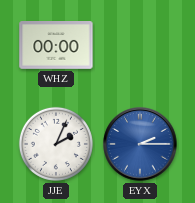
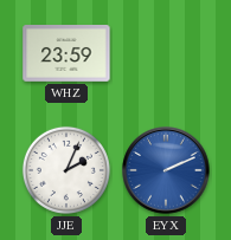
WHZ: 00:00 -> 23:59
EYX: 2:15 -> 2:11
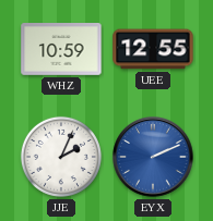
WHZ: 23:59 -> 10:59
UEE: none -> 12:55
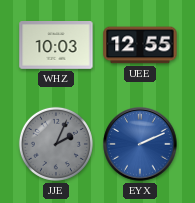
WHZ: 10:59 -> 10:03
JJE dial: white -> grey
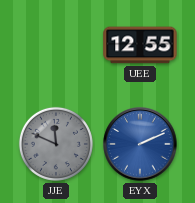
WHZ: 10:03 -> none
JJE: 2:04 -> 11:49
